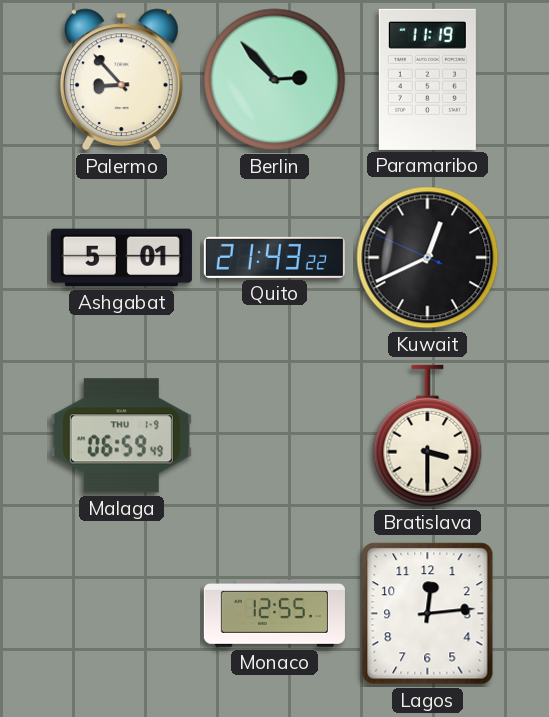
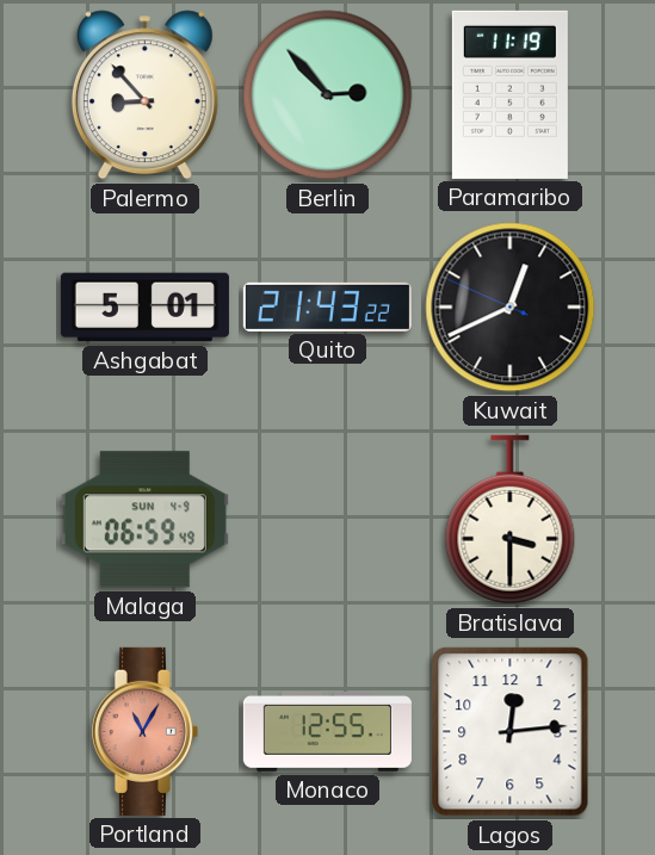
Malaga date: THU 1-9 -> SUN 4-9
Portland: none -> 11:05
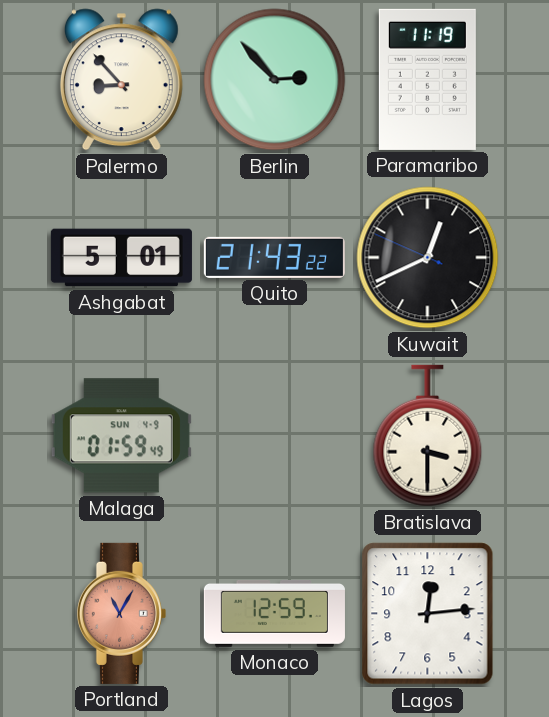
Malaga: 06:59 -> 01:59
Monaco: 12:55 -> 12:59
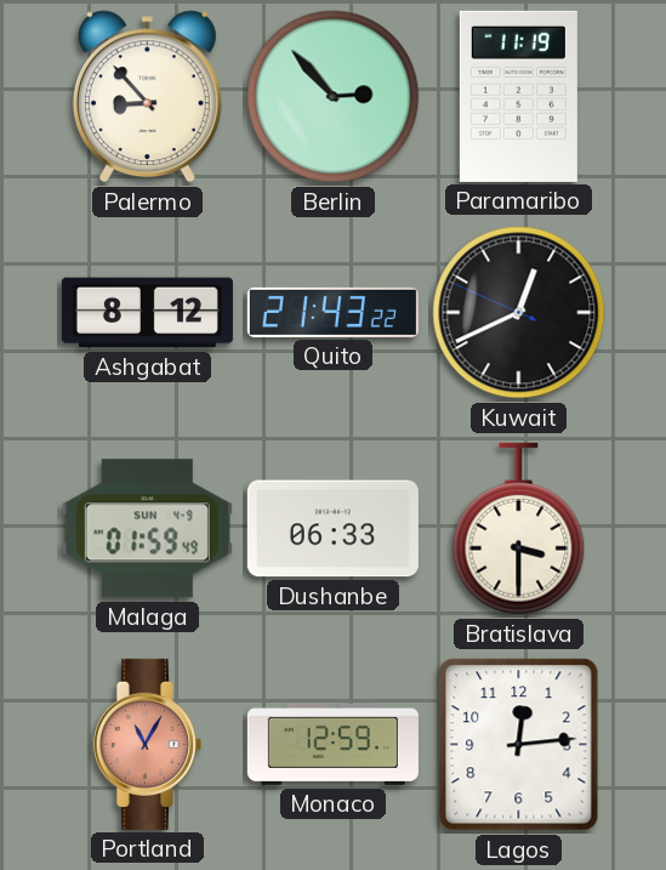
Ashgabat: 5:01 -> 8:12
Dushanbe: none -> 06:33
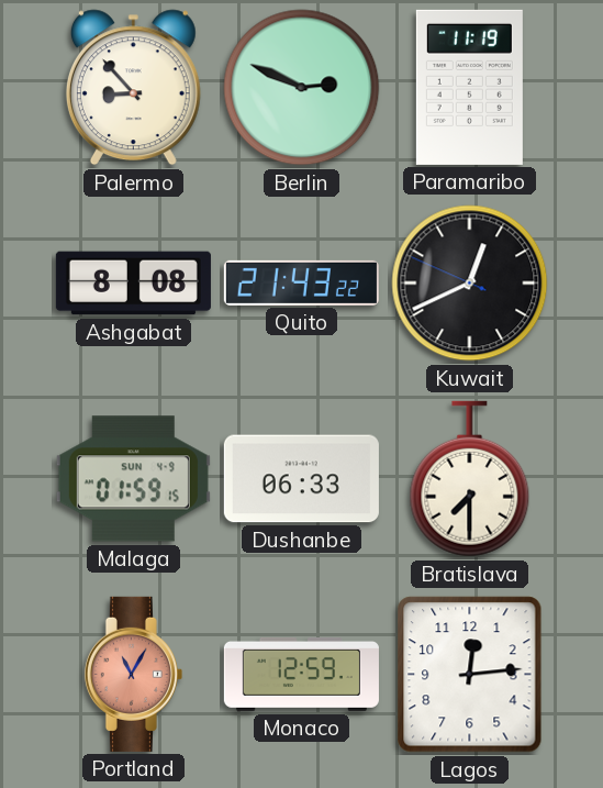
Berlin: 2:53 -> 2:49
Ashgabat: 8:12 -> 8:08
Malaga: 01:59:49 -> 01:59:15
Bratislava: 3:30 -> 7:30
